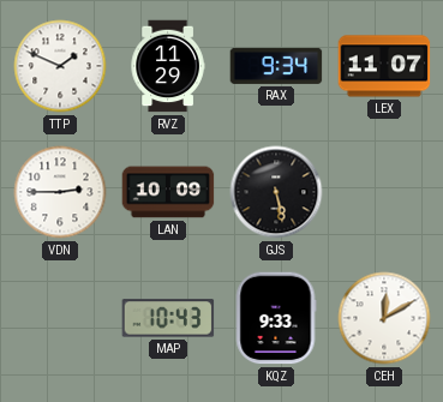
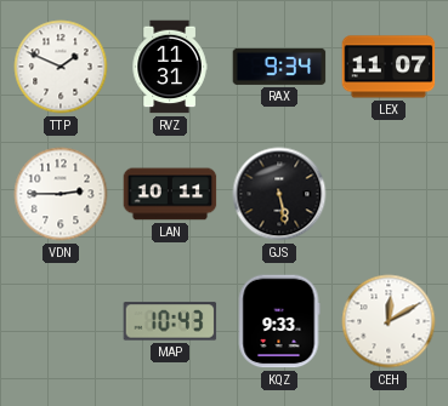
RVZ: 11:29 -> 11:31
LAN: 10:09 -> 10:11
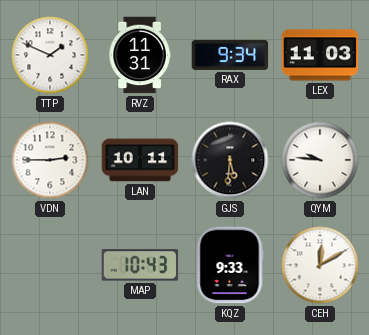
LEX: 11:07 -> 11:03
GJS: 5:28 -> 5:31
QYM: none -> 9:46
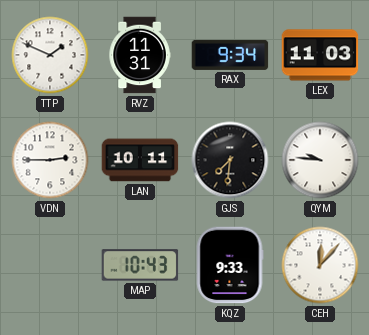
GJS: 5:31 -> 7:31
CEH: 12:10 -> 12:07
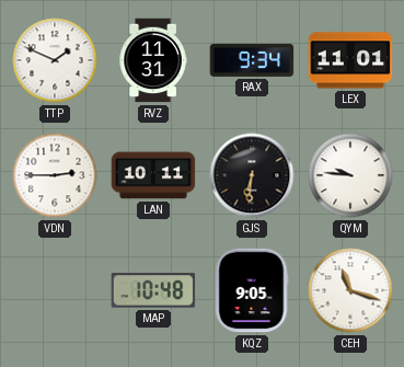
LEX: 11:03 -> 11:01
GJS: 7:31 -> 6:31
MAP: 10:43 -> 10:48
KQZ: 9:33 -> 9:05
CEH: 12:07 -> 11:18
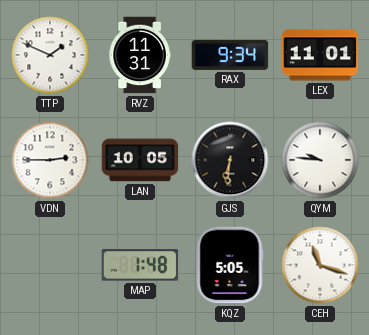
LAN: 10:11 -> 10:05
MAP: 10:48 -> 1:48
KQZ: 9:05 -> 5:05
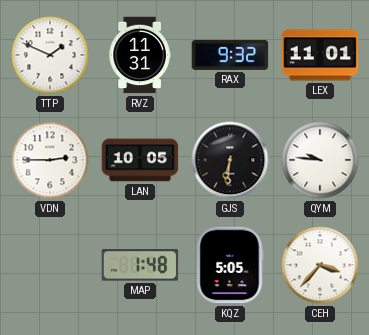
RAX: 9:34 -> 9:32
CEH: 11:18 -> 3:37
